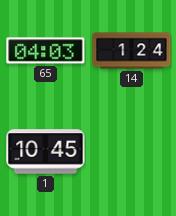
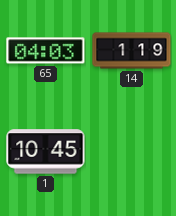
14: 1:24 -> 1:19
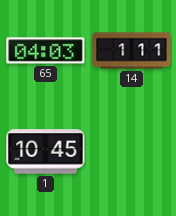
14: 1:19 -> 1:11
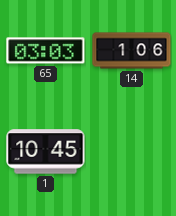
65: 04:03 -> 03:03
14: 1:11 -> 1:06
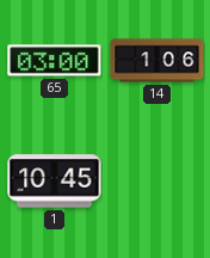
65: 03:03 -> 03:00
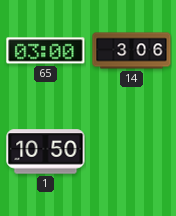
14: 1:06 -> 3:06
1: 10:45 -> 10:50
